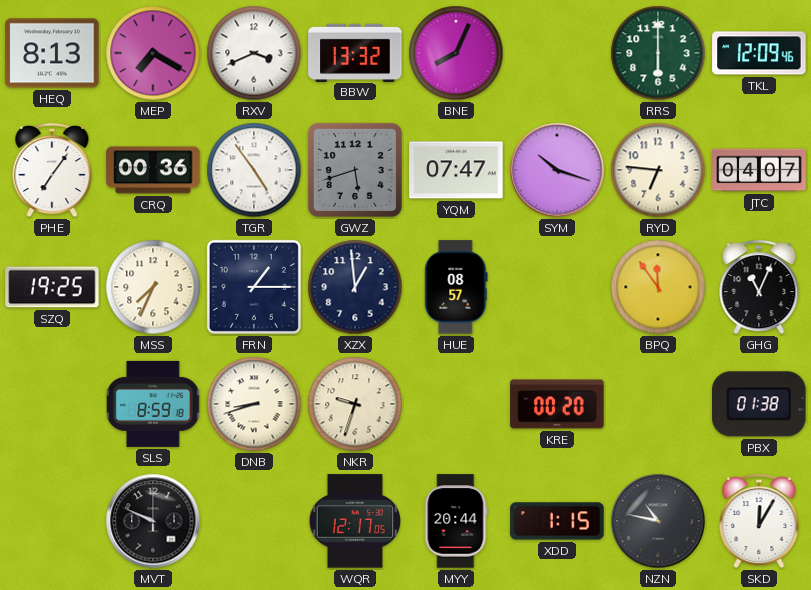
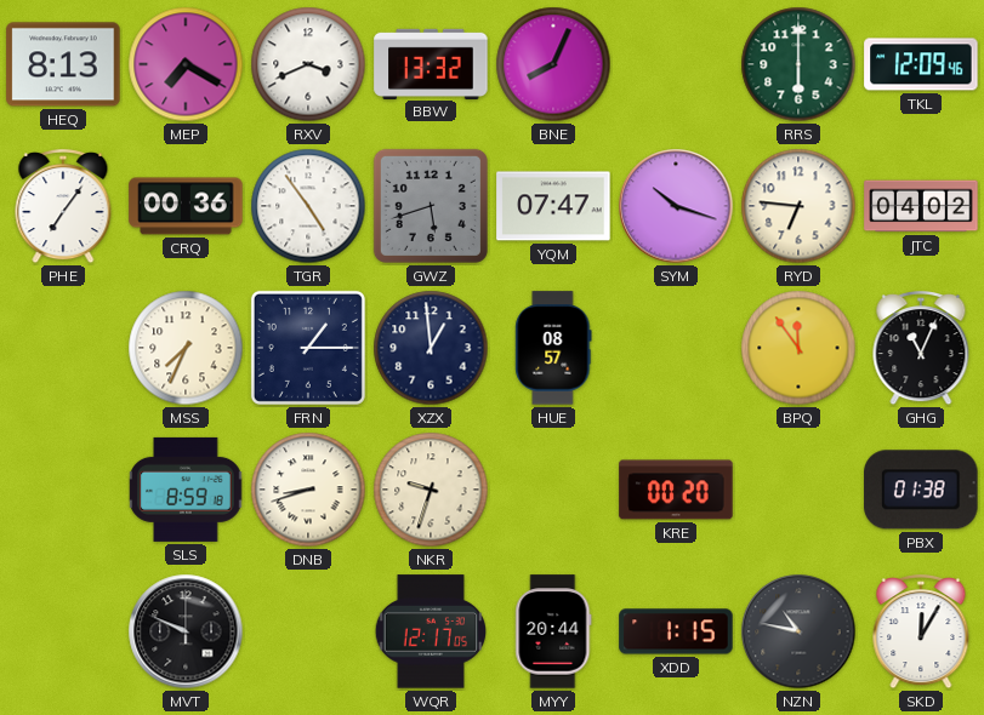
JTC: 04:07 -> 04:02
SZQ: 19:25 -> none
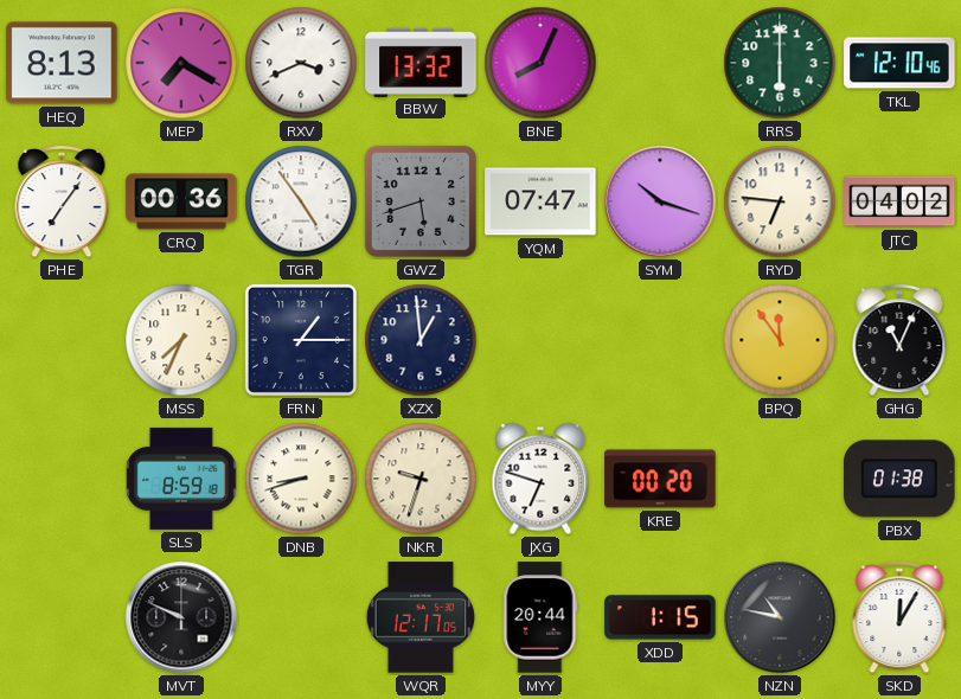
TKL: 12:09 -> 12:10
HUE: 08:57 -> none
JXG: none -> 6:48
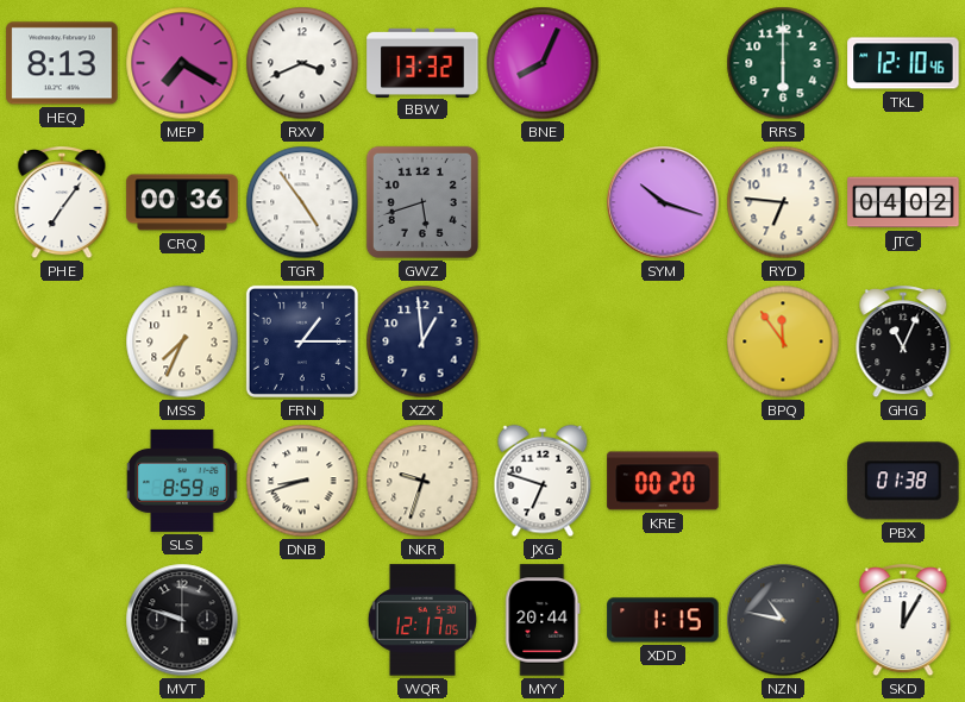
YQM: 07:47 -> none
MVT: 9:49 -> 9:48
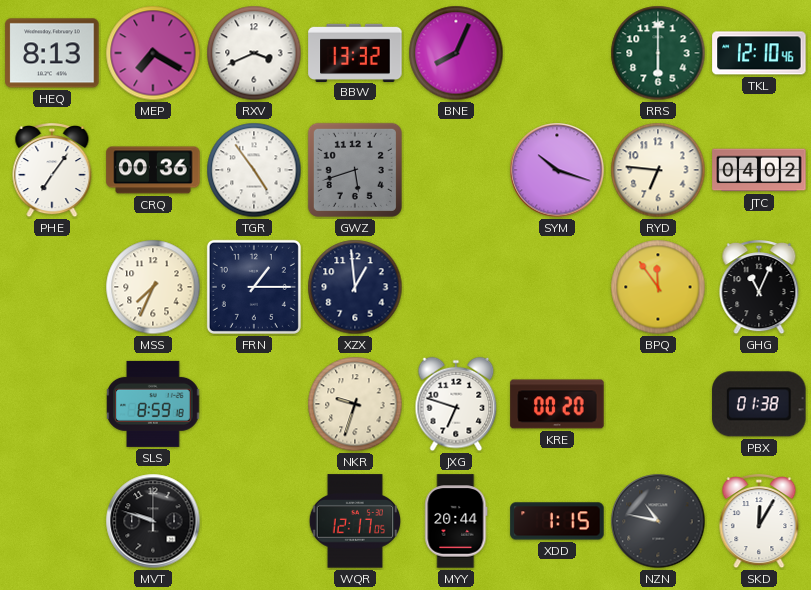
DNB: 8:42 -> none
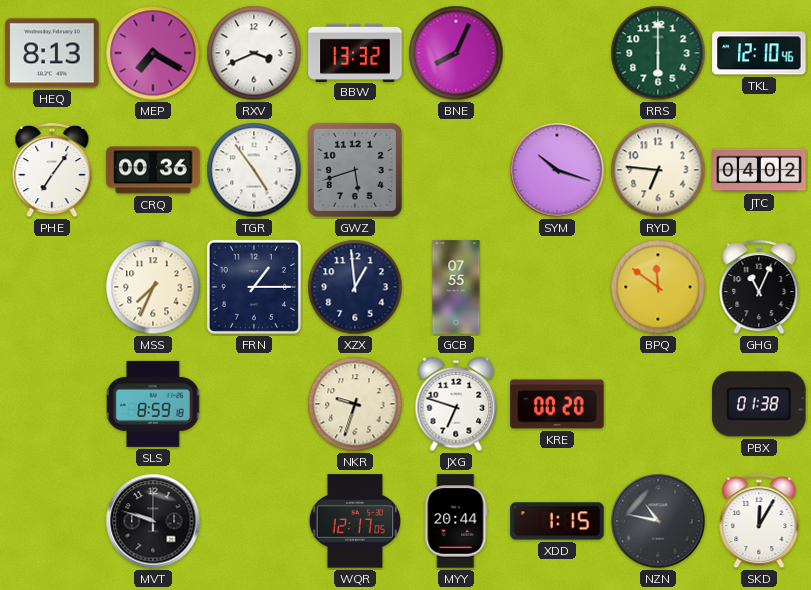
GCB: none -> 07:55
BPQ: 11:54 -> 11:51
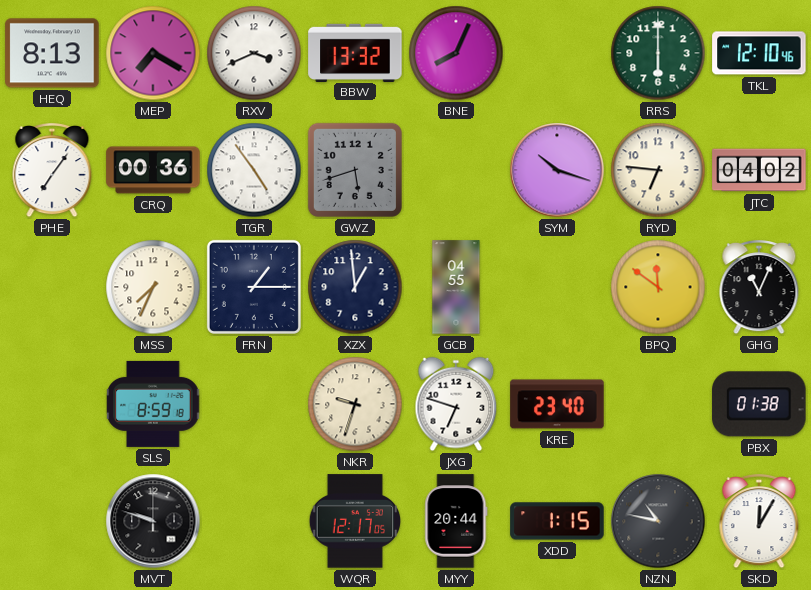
GCB: 07:55 -> 04:55
KRE: 00:20 -> 23:40
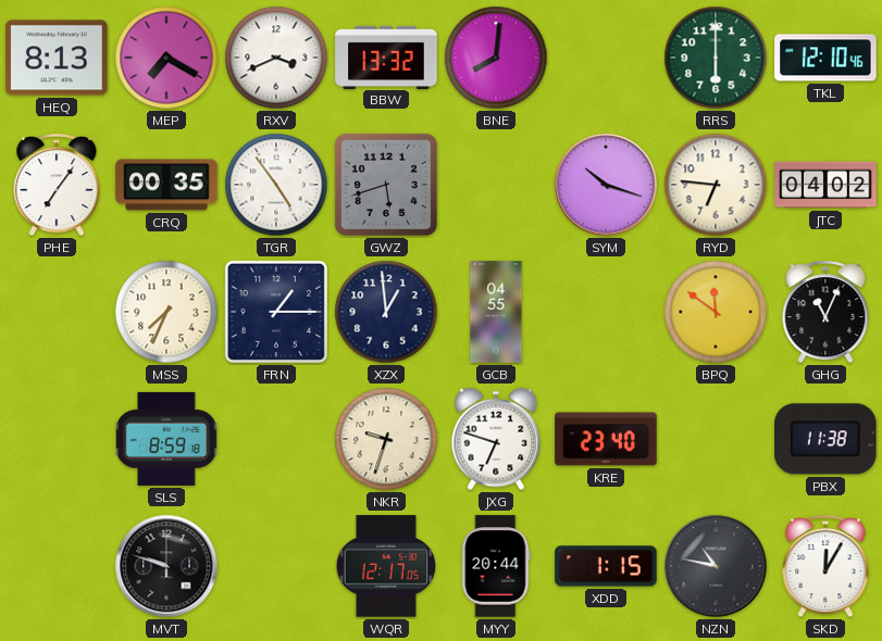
BNE: 8:04 -> 8:01
CRQ: 00:36 -> 00:35
PBX: 01:38 -> 11:38
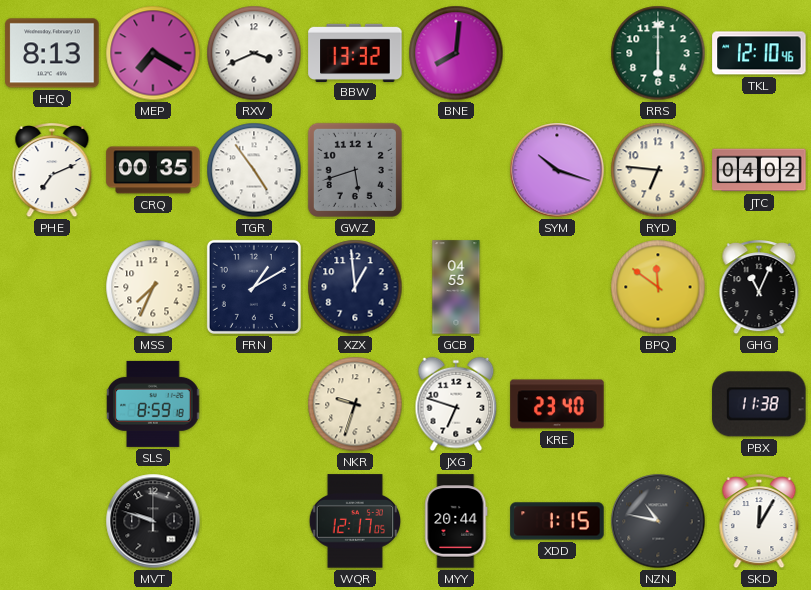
PHE: 7:06 -> 7:11
FRN: 1:15 -> 1:10
